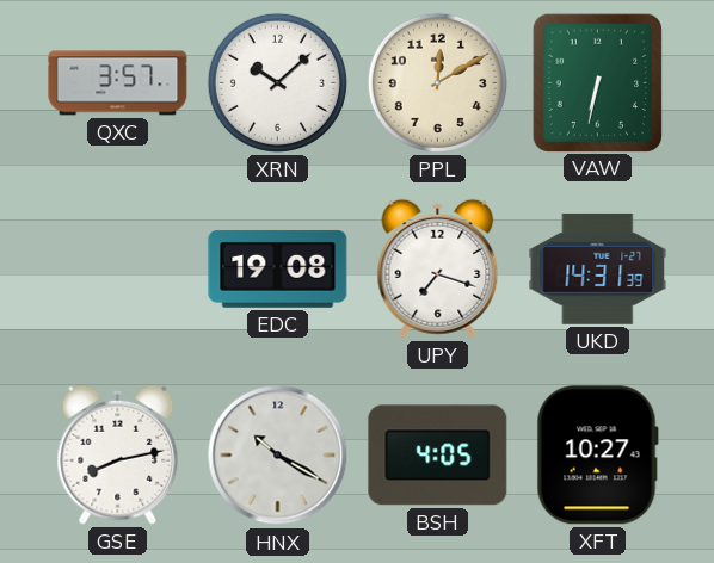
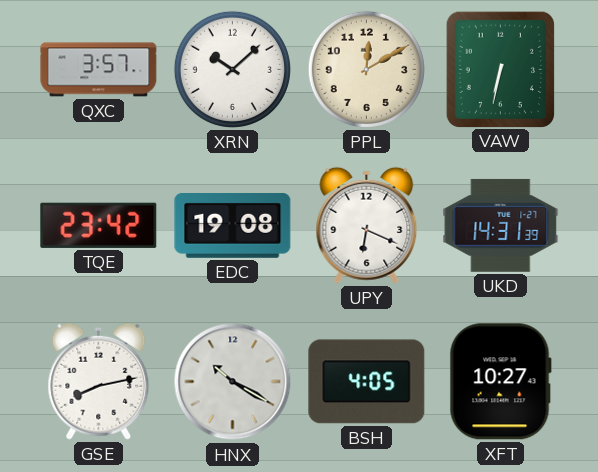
TQE: none -> 23:42
UPY: 7:18 -> 6:19
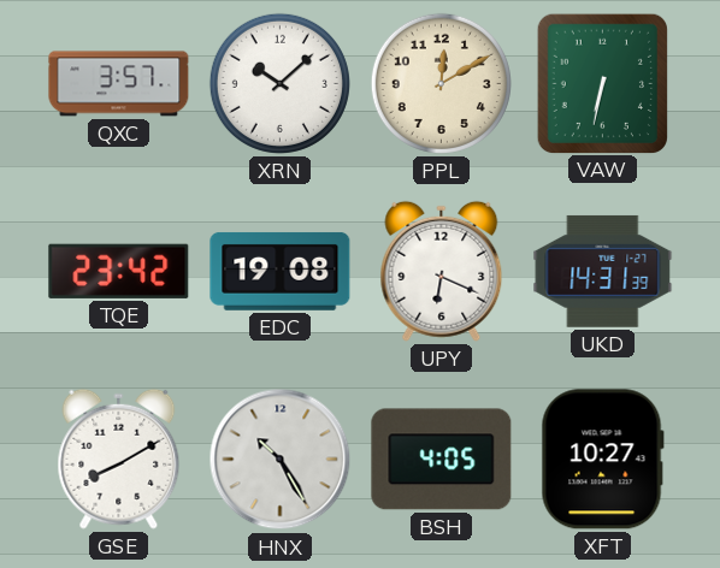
GSE: 8:13 -> 8:10
HNX: 10:20 -> 10:25
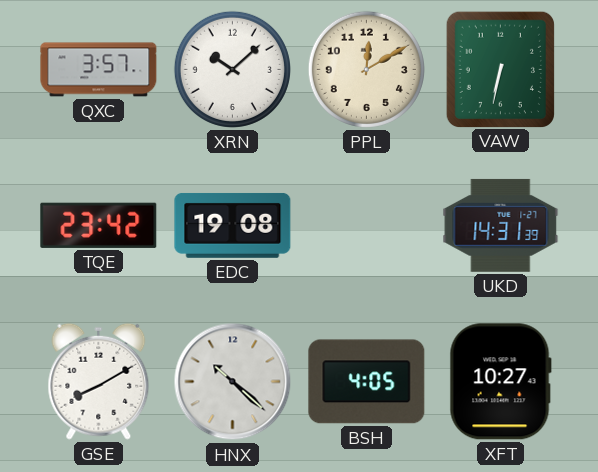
UPY: 6:19 -> none
HNX: 10:25 -> 10:22
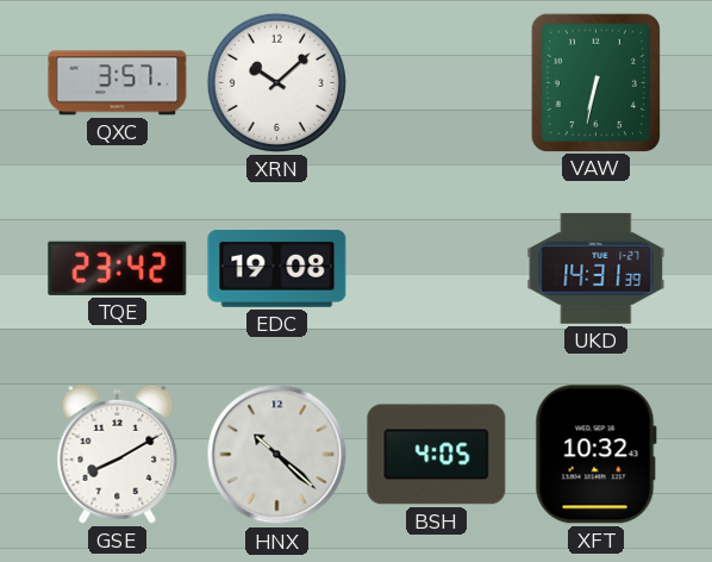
PPL: 12:10 -> none
XFT: 10:27 -> 10:32
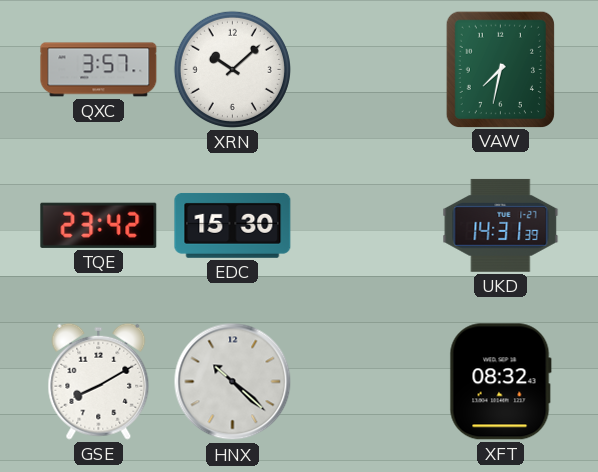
VAW: 6:32 -> 7:32
EDC: 19:08 -> 15:30
BSH: 4:05 -> none
XFT: 10:32 -> 08:32
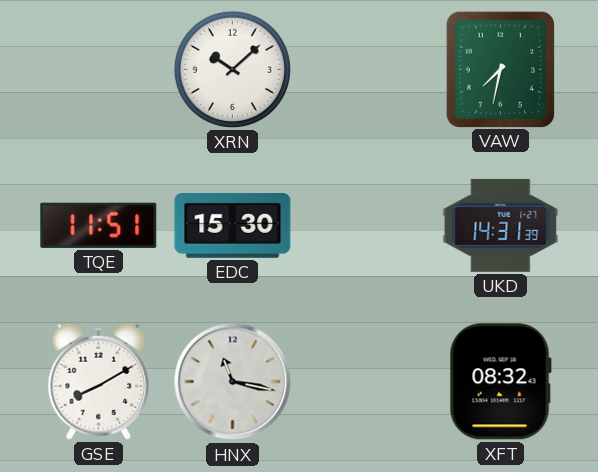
QXC: 3:57 -> none
TQE: 23:42 -> 11:51
HNX: 10:22 -> 11:17
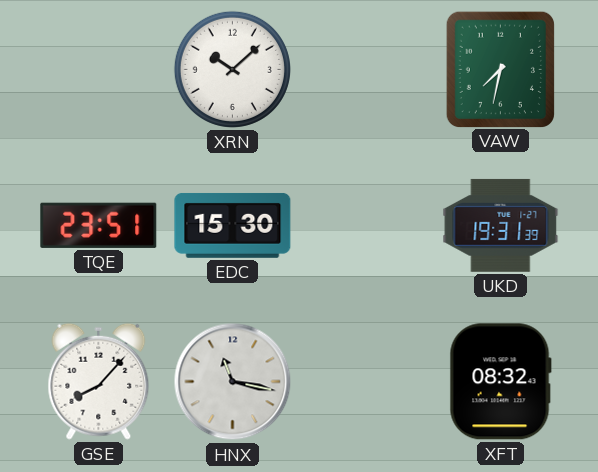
TQE: 11:51 -> 23:51
UKD: 14:31 -> 19:31
GSE: 8:10 -> 8:07
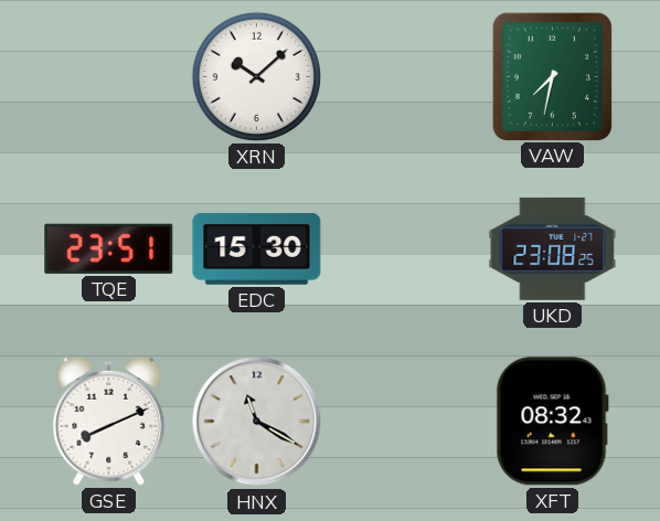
UKD: 19:31 -> 23:08
GSE: 8:07 -> 8:11
HNX: 11:17 -> 11:20
